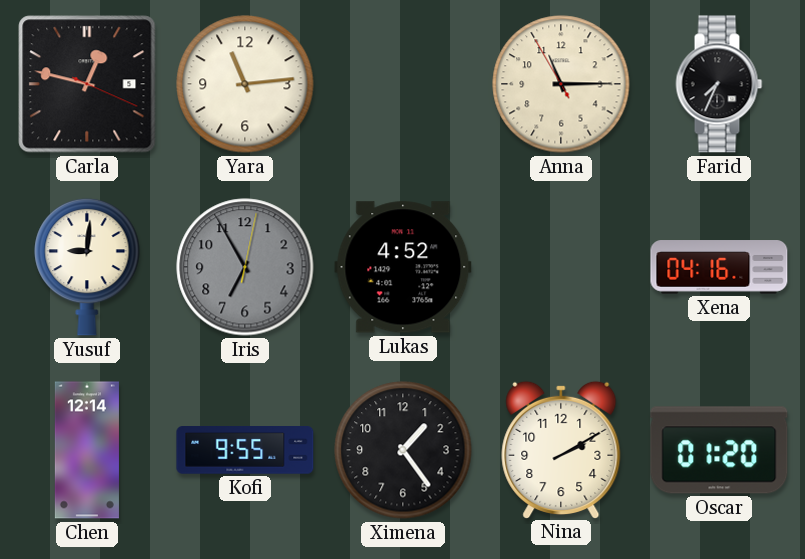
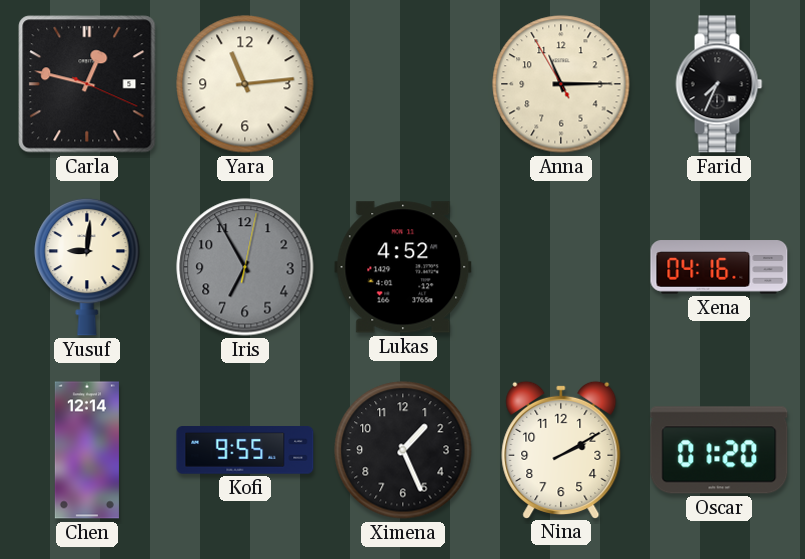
Ximena: 1:24 -> 1:26
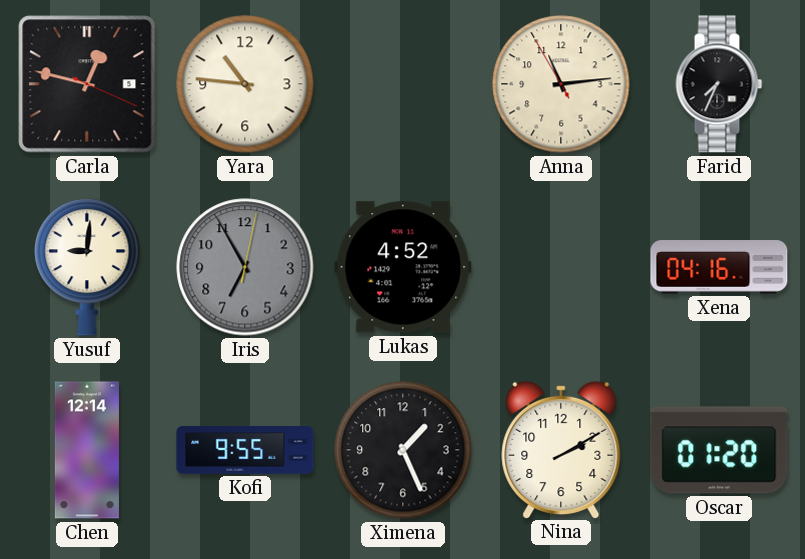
Yara: 11:14 -> 10:46
Anna: 11:14 -> 11:13
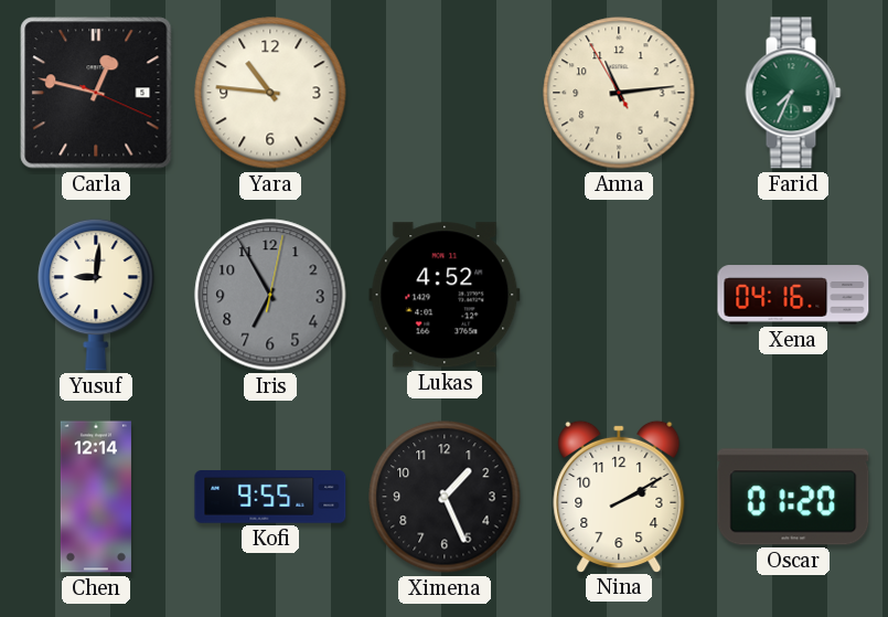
Farid dial: black -> green
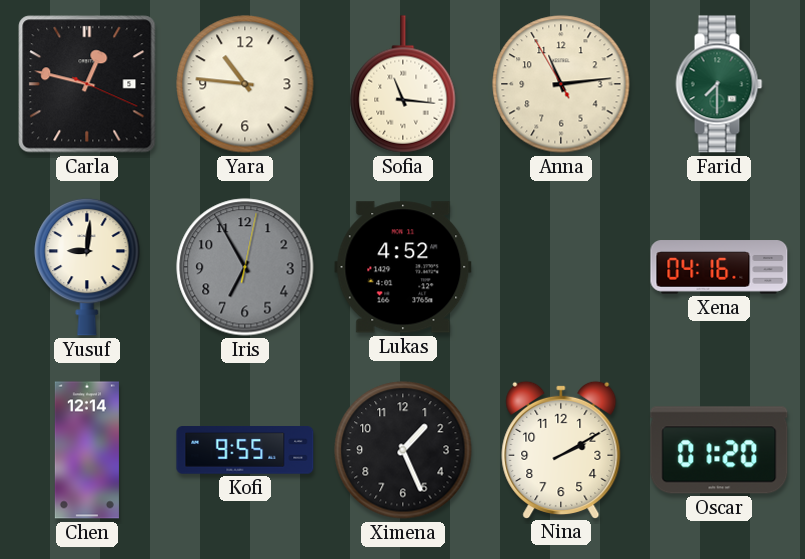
Sofia: none -> 11:16
Farid: 7:34 -> 7:30
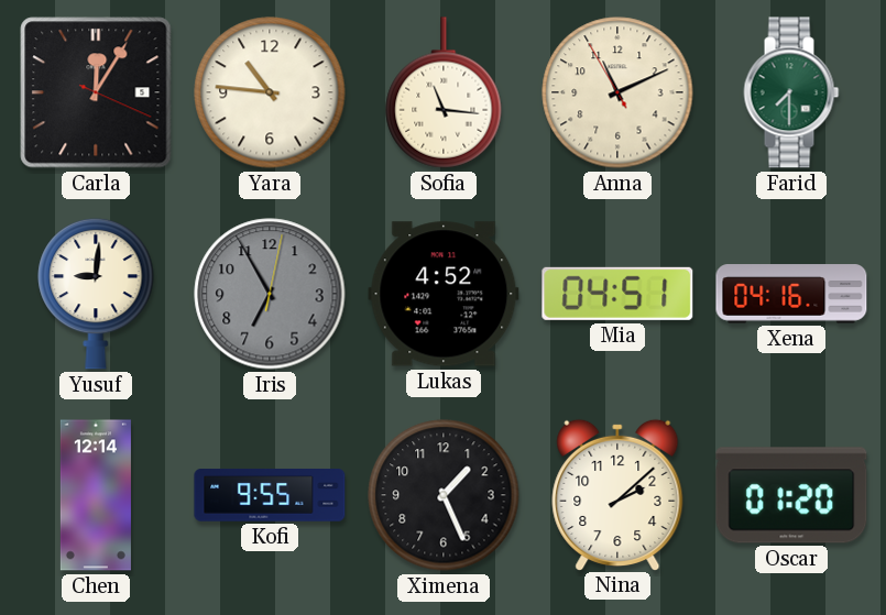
Carla: 12:47 -> 12:05
Anna: 11:13 -> 11:10
Mia: none -> 04:51
Nina: 2:10 -> 2:08
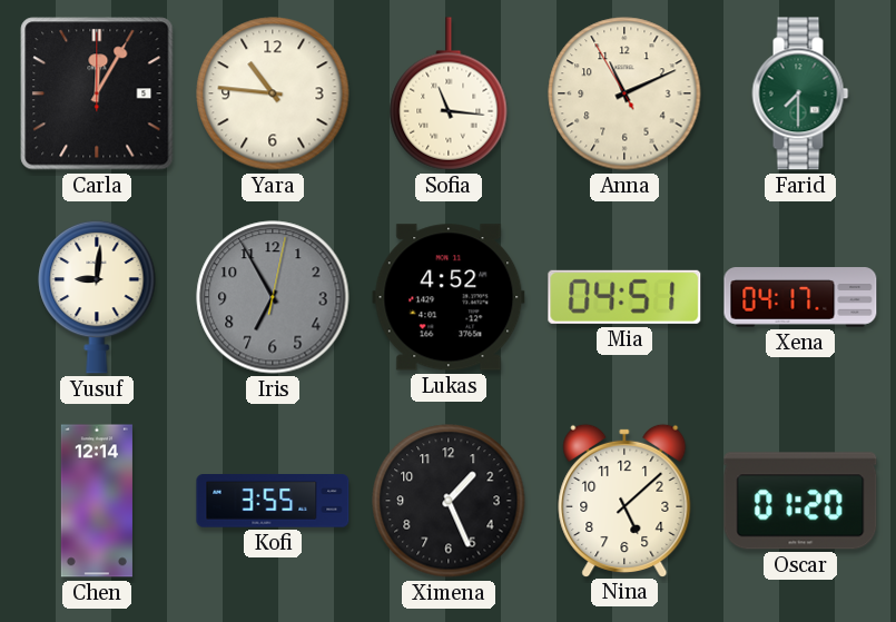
Carla: 12:05:19 -> 12:05:00
Xena: 04:16 -> 04:17
Kofi: 9:55 -> 3:55
Nina: 2:08 -> 5:08
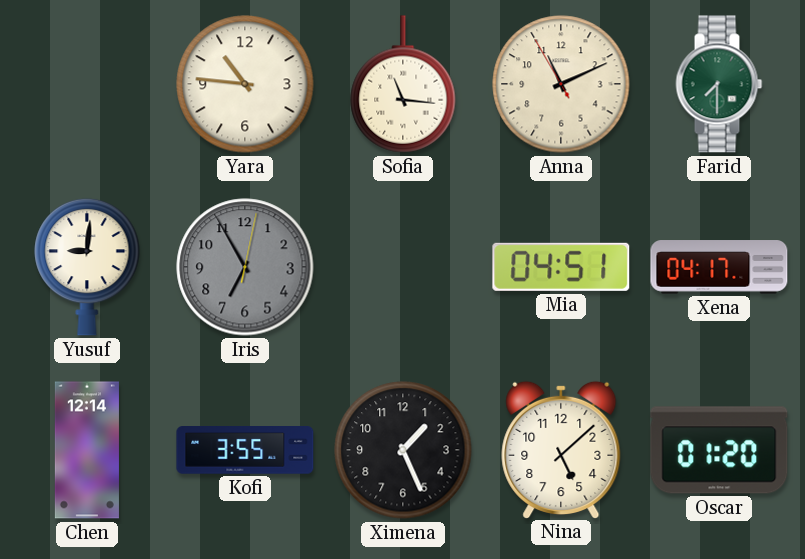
Carla: 12:05 -> none
Lukas: 4:52 -> none
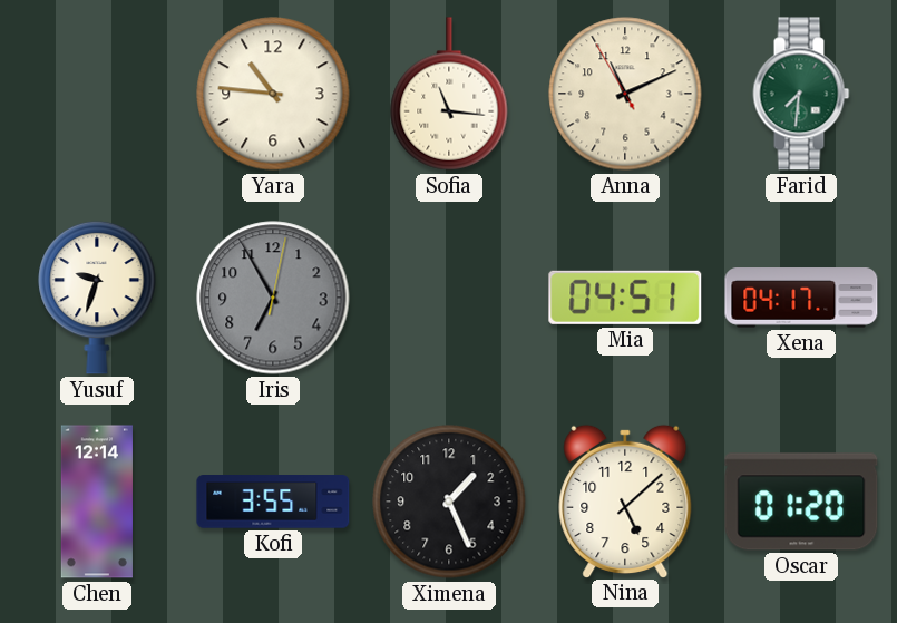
Farid: 7:30 -> 7:31
Yusuf: 9:01 -> 9:33
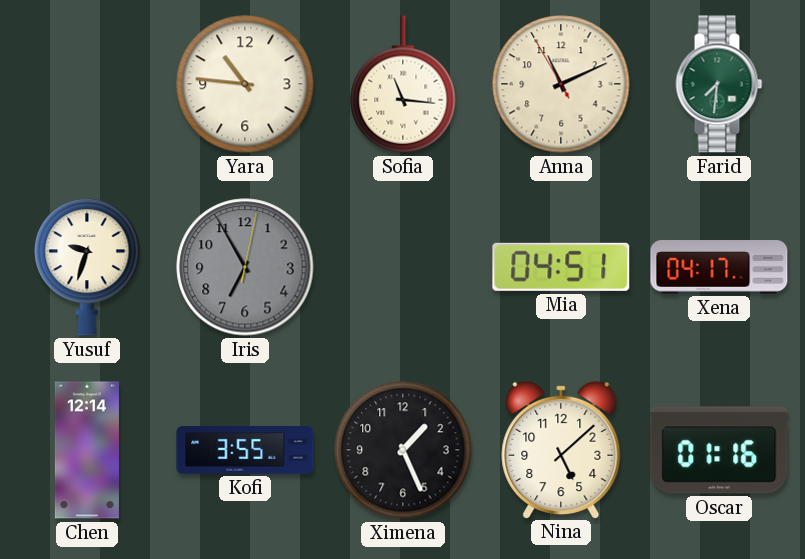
Oscar: 01:20 -> 01:16
